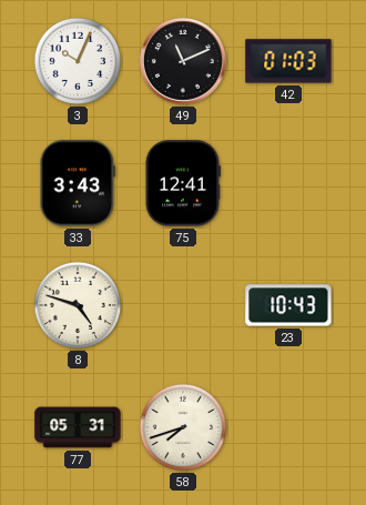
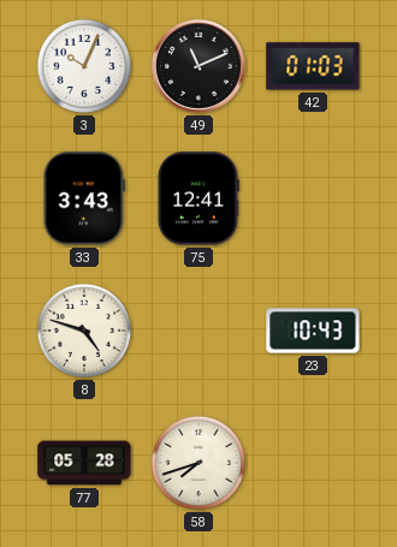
77: 05:31 -> 05:28
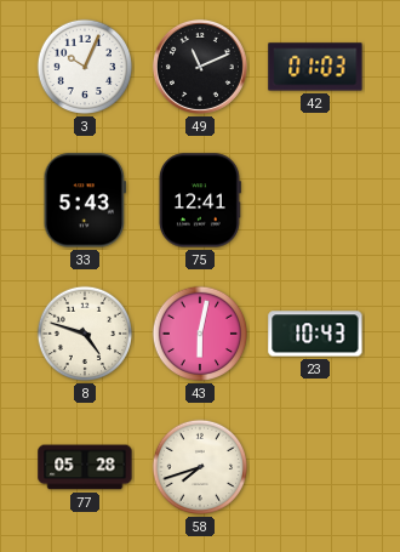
33: 3:43 -> 5:43
43: none -> 6:02
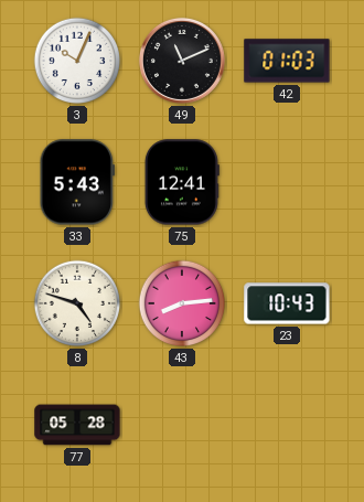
43: 6:02 -> 8:14
58: 7:42 -> none
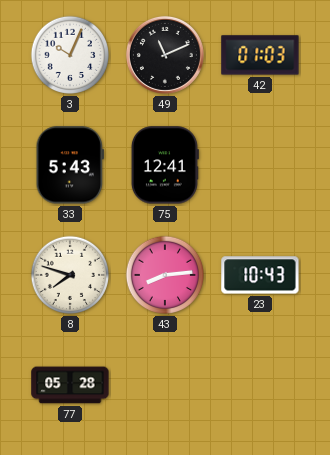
8: 4:48 -> 7:48
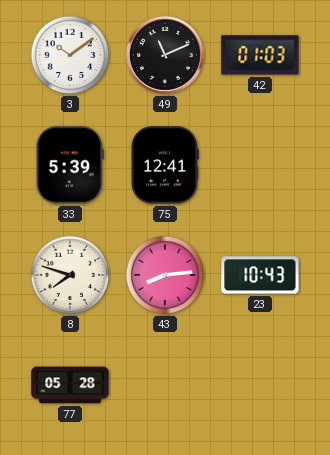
3: 10:04 -> 10:09
33: 5:43 -> 5:39
